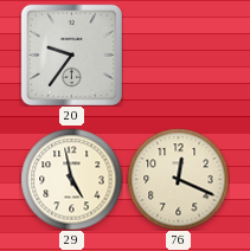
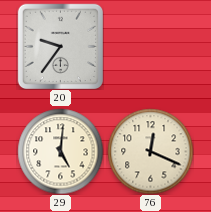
29: 4:58 -> 5:01
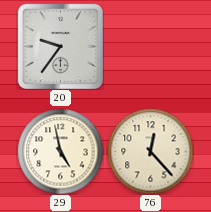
29: 5:01 -> 4:58
76: 12:19 -> 12:23
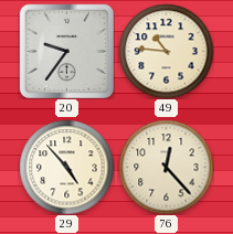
49: none -> 10:46
29: 4:58 -> 4:53
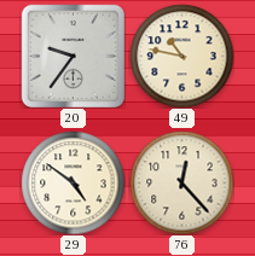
49: 10:46 -> 10:47
29: 4:53 -> 4:51
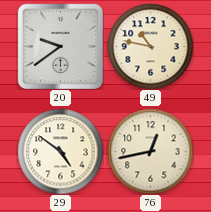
20: 9:36 -> 9:39
76: 12:23 -> 12:43
